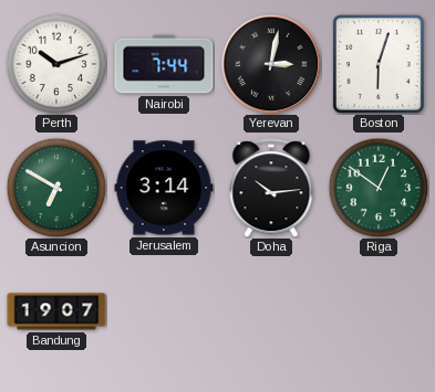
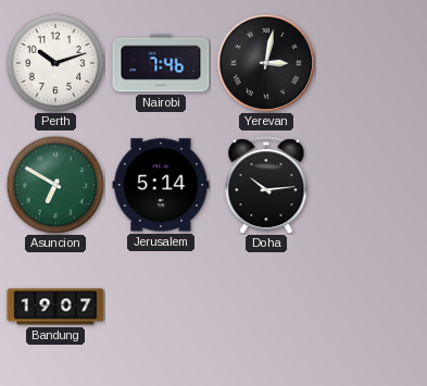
Nairobi: 7:44 -> 7:46
Boston: 6:03 -> none
Jerusalem: 3:14 -> 5:14
Riga: 12:51 -> none
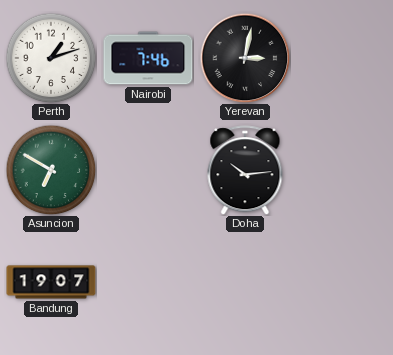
Perth: 10:12 -> 1:12
Jerusalem: 5:14 -> none
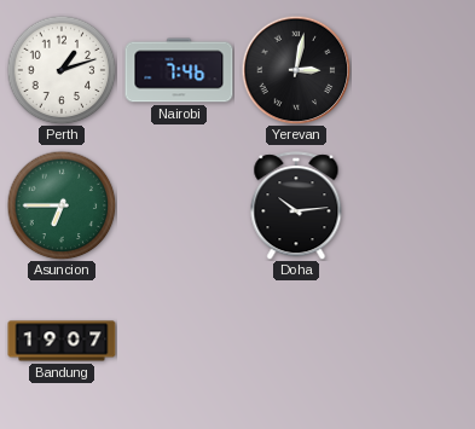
Asuncion: 6:50 -> 6:45
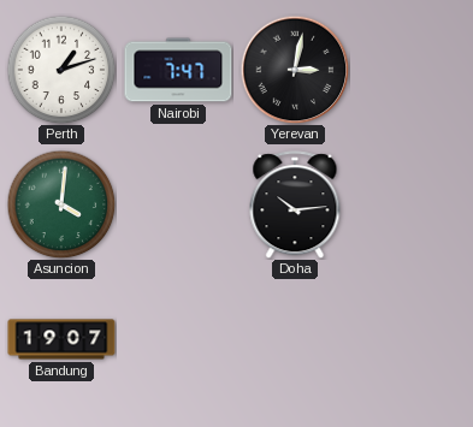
Nairobi: 7:46 -> 7:47
Asuncion: 6:45 -> 4:01
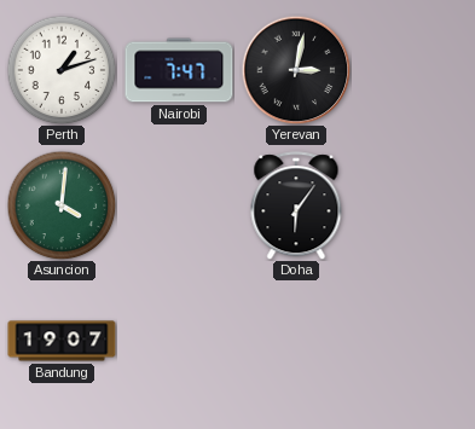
Doha: 10:14 -> 6:06
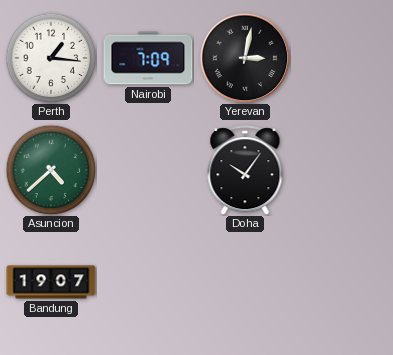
Perth: 1:12 -> 1:16
Nairobi: 7:47 -> 7:09
Asuncion: 4:01 -> 4:38
Doha: 6:06 -> 10:06
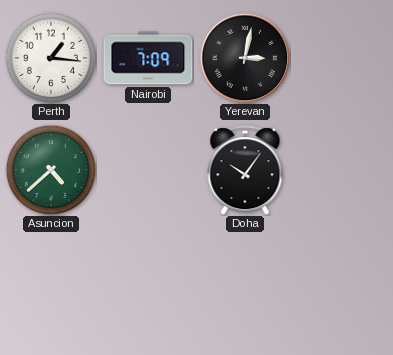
Bandung: 19:07 -> none
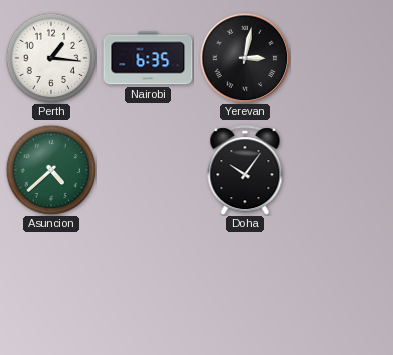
Nairobi: 7:09 -> 6:35
